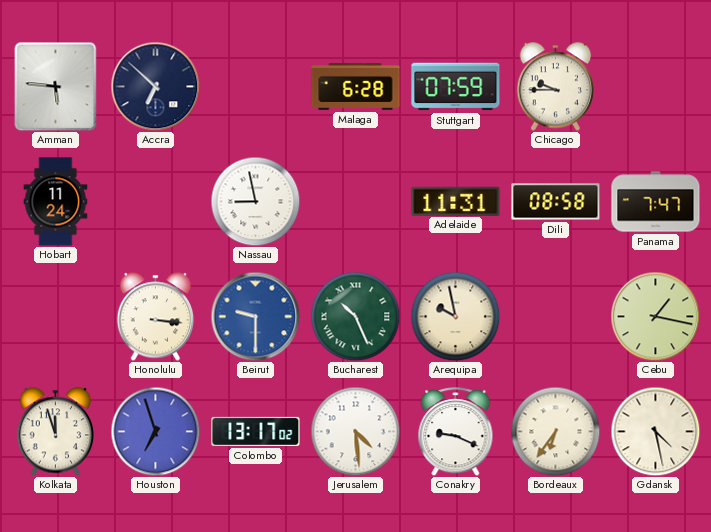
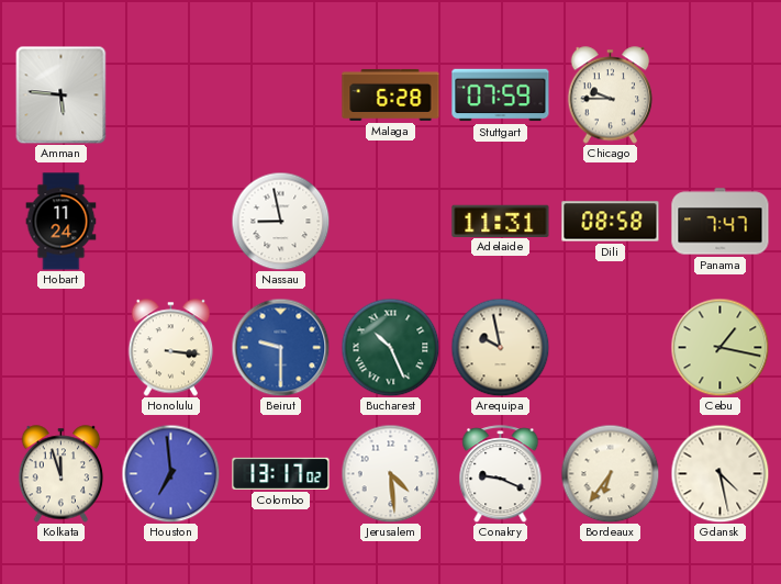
Accra: 6:52 -> none
Houston: 6:57 -> 6:59
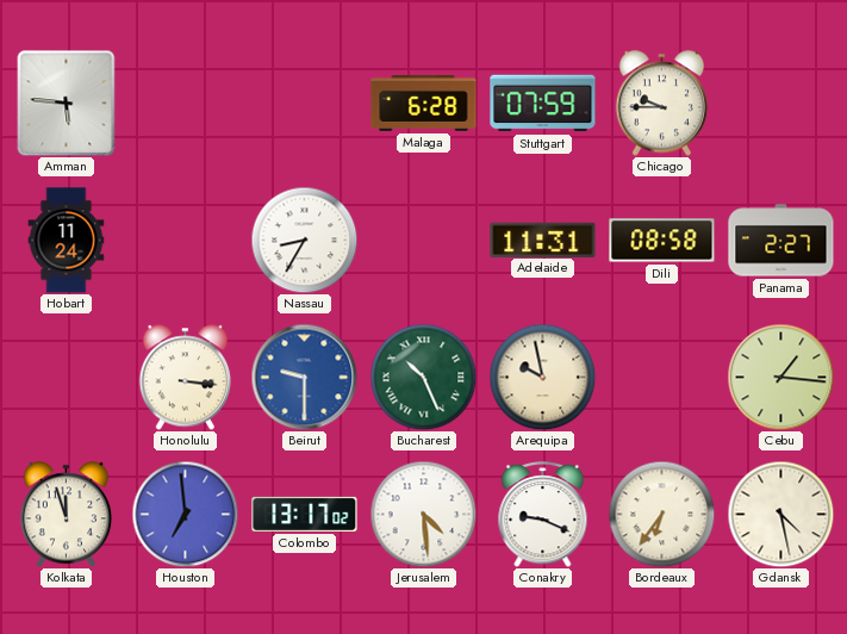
Nassau: 8:58 -> 8:35
Panama: 7:47 -> 2:27
Cebu: 1:17 -> 1:16
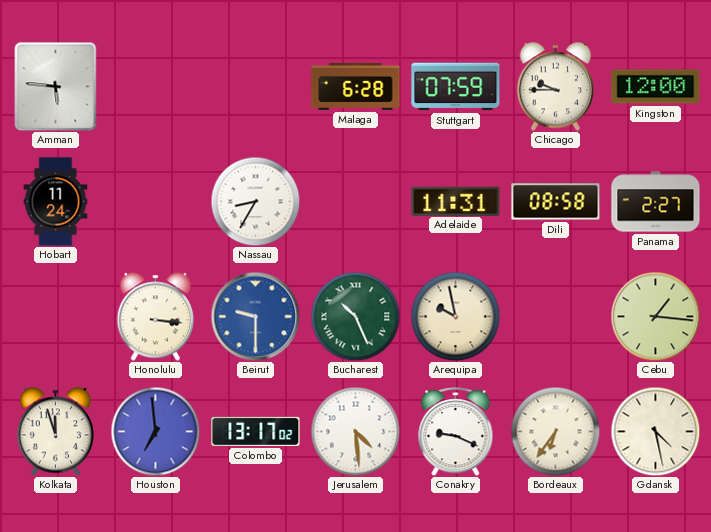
Kingston: none -> 12:00
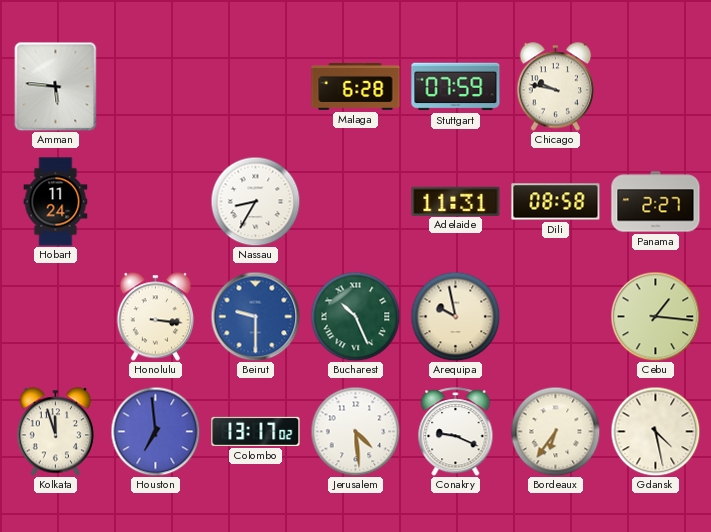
Chicago: 9:45 -> 9:47
Kingston: 12:00 -> none
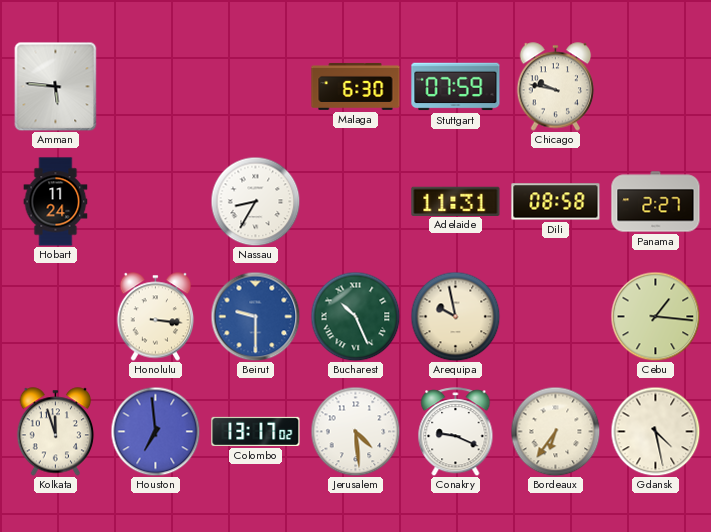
Malaga: 6:28 -> 6:30
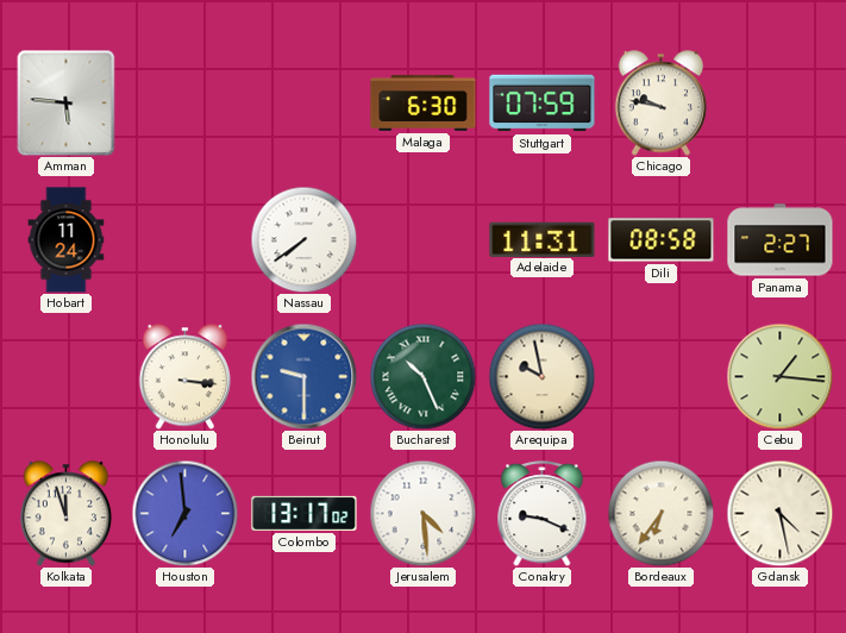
Nassau: 8:35 -> 7:39
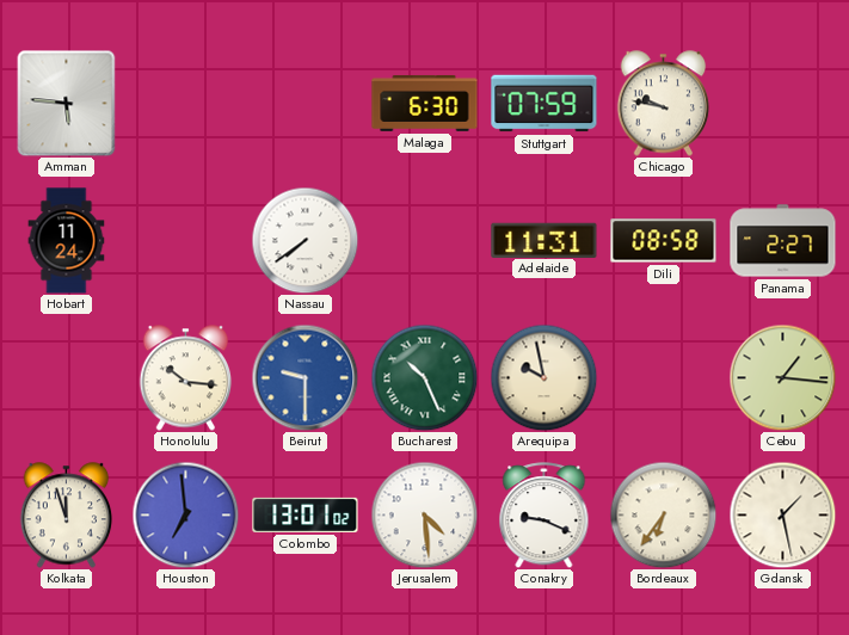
Honolulu: 3:16 -> 10:16
Colombo: 13:17 -> 13:01
Gdansk: 4:28 -> 1:28
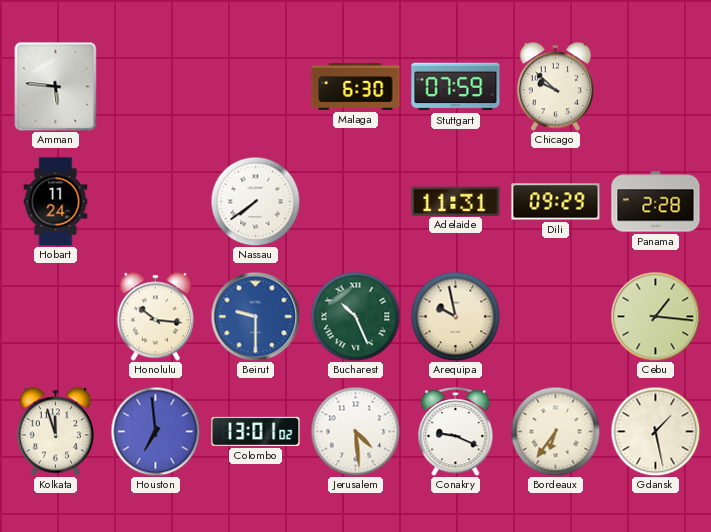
Chicago: 9:47 -> 9:52
Dili: 08:58 -> 09:29
Panama: 2:27 -> 2:28
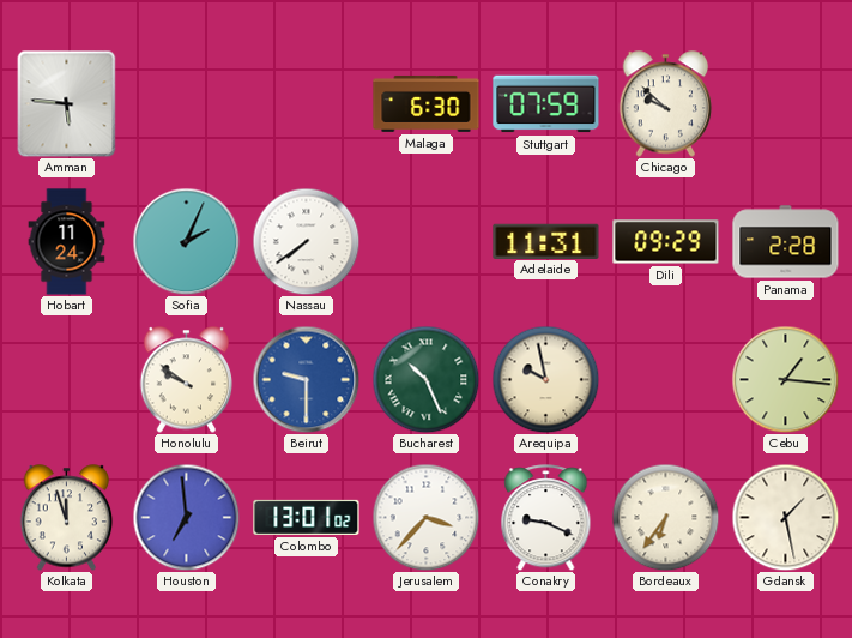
Sofia: none -> 2:04
Honolulu: 10:16 -> 9:51
Jerusalem: 4:29 -> 3:37
